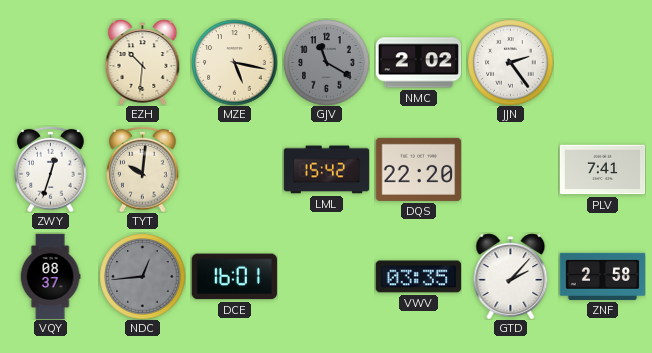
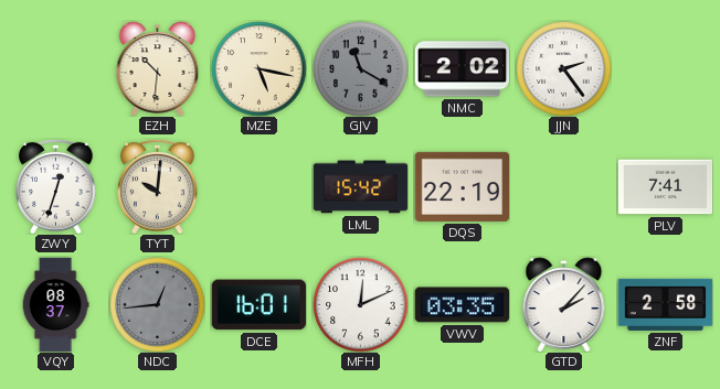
DQS: 22:20 -> 22:19
MFH: none -> 12:11
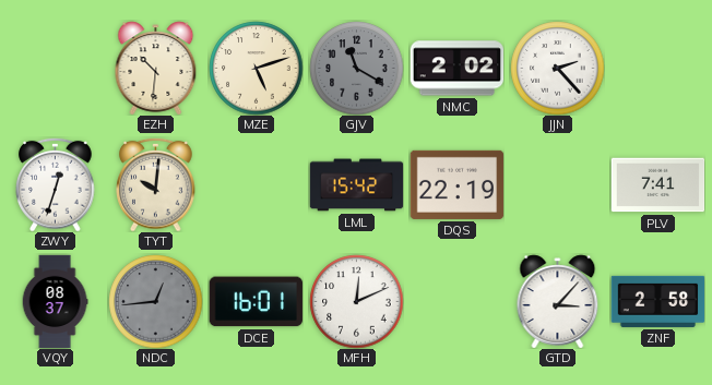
MZE: 5:17 -> 5:12
JJN: 2:24 -> 2:23
VWV: 03:35 -> none
GTD: 2:07 -> 3:07
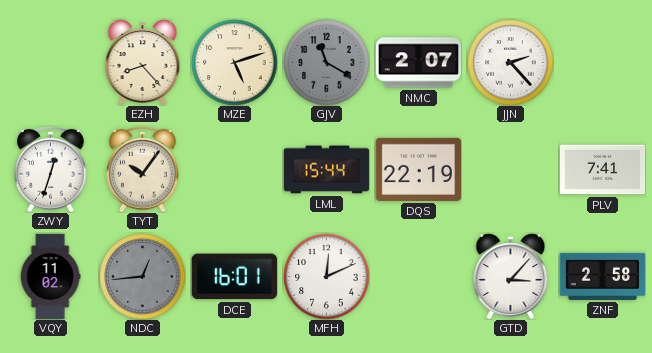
EZH: 10:31 -> 8:23
NMC: 2:02 -> 2:07
TYT: 10:01 -> 10:06
LML: 15:42 -> 15:44
VQY: 08:37 -> 11:02
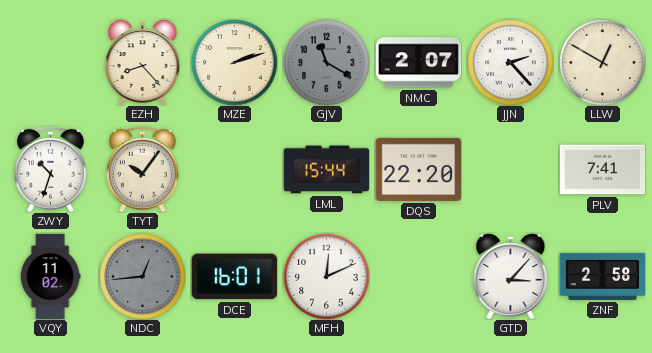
MZE: 5:12 -> 2:12
LLW: none -> 12:50
ZWY: 12:33 -> 10:33
DQS: 22:19 -> 22:20
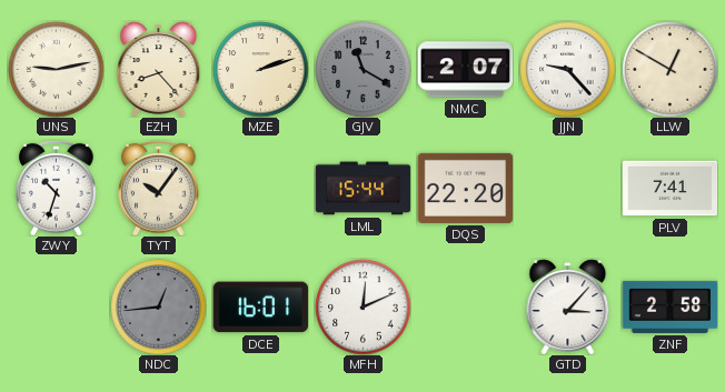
UNS: none -> 9:13
JJN: 2:23 -> 9:23
VQY: 11:02 -> none
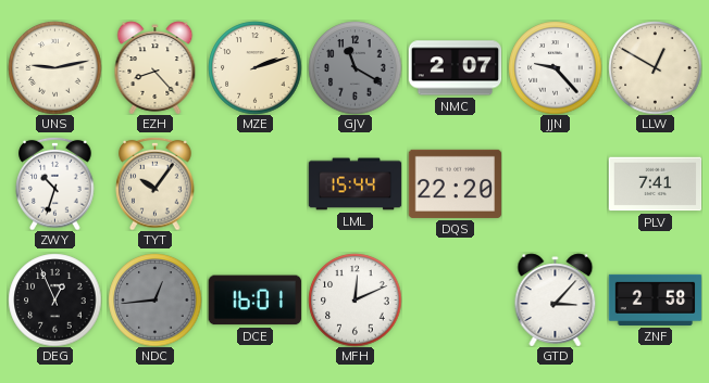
DEG: none -> 12:56
